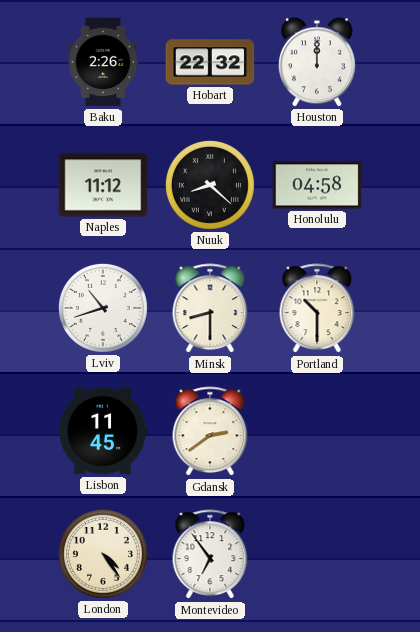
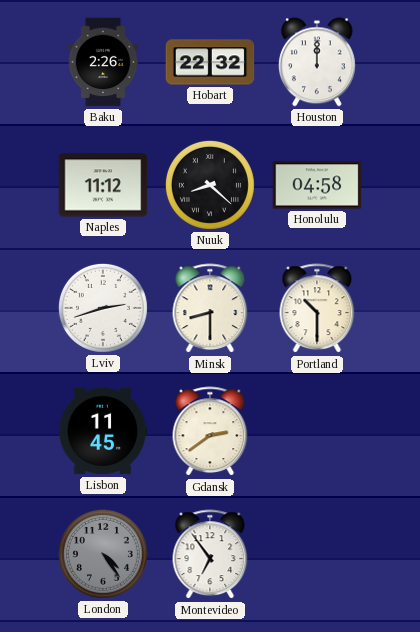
Lviv: 10:42 -> 2:42
London dial: cream -> grey
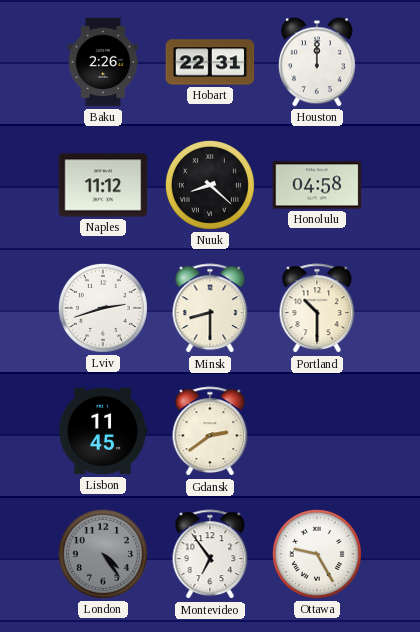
Hobart: 22:32 -> 22:31
Ottawa: none -> 9:25
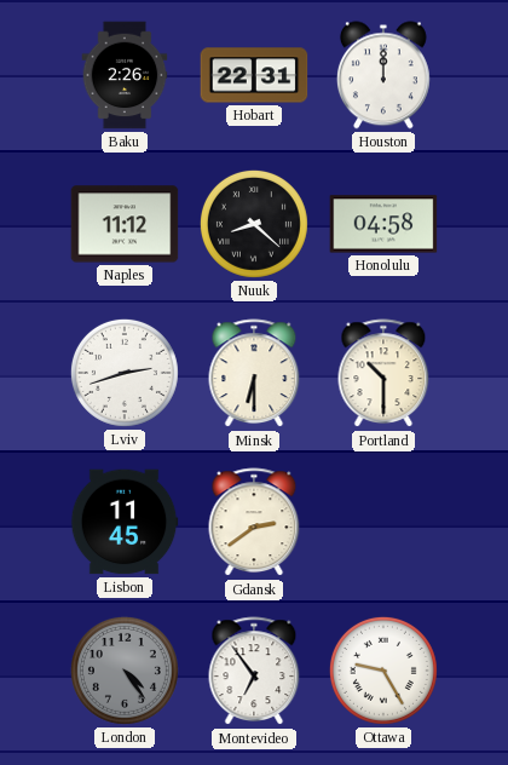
Minsk: 8:30 -> 6:30
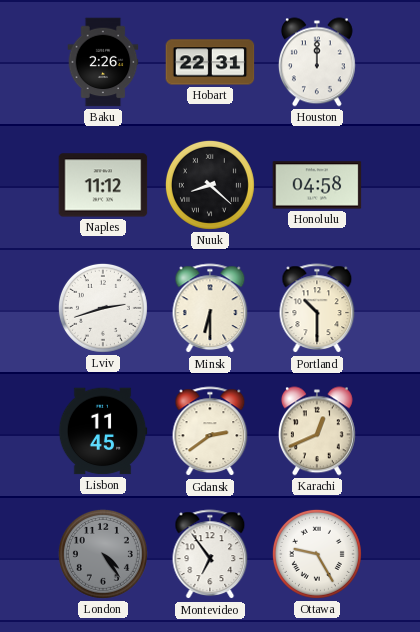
Karachi: none -> 12:41
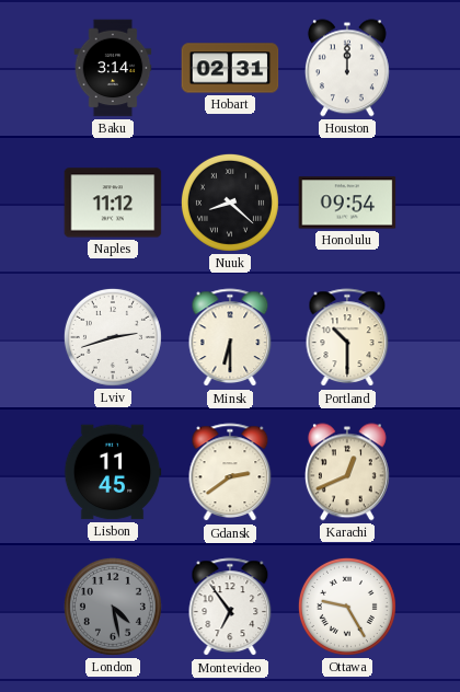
Baku: 2:26 -> 3:14
Hobart: 22:31 -> 02:31
Honolulu: 04:58 -> 09:54
London: 4:24 -> 4:28
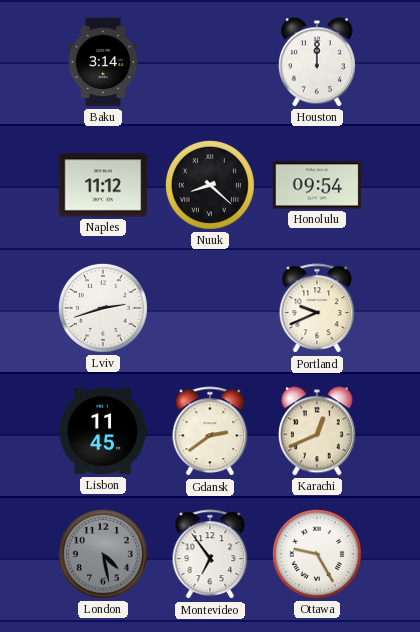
Hobart: 02:31 -> none
Minsk: 6:30 -> none
Portland: 10:30 -> 9:41
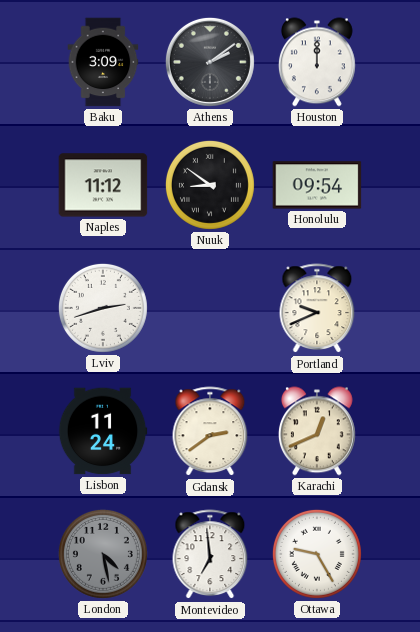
Baku: 3:14 -> 3:09
Athens: none -> 2:09
Nuuk: 8:22 -> 8:51
Lisbon: 11:45 -> 11:24
Montevideo: 6:54 -> 6:59
